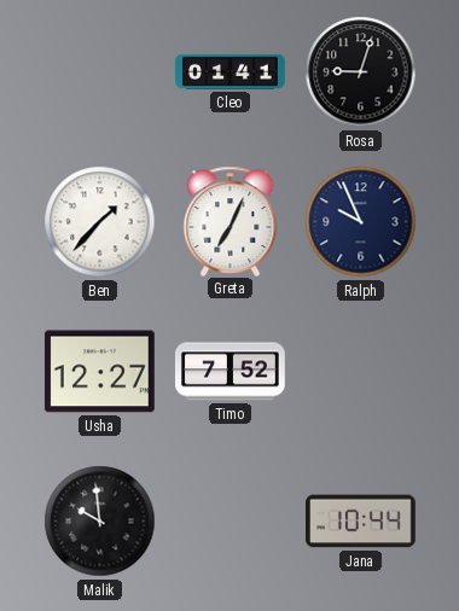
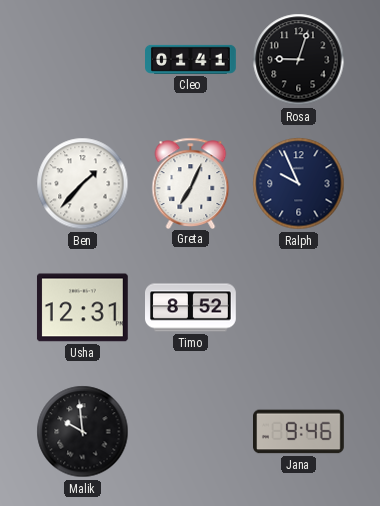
Usha: 12:27 -> 12:31
Timo: 7:52 -> 8:52
Jana: 10:44 -> 9:46
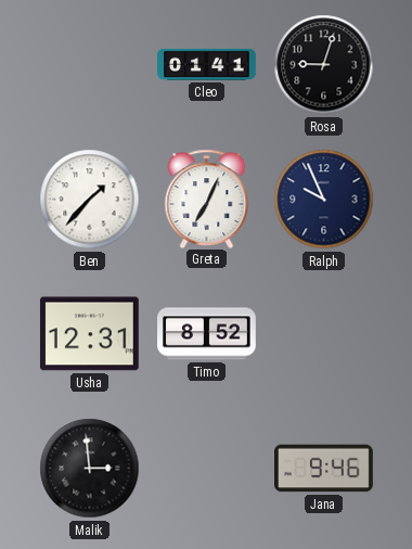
Malik: 9:59 -> 2:59
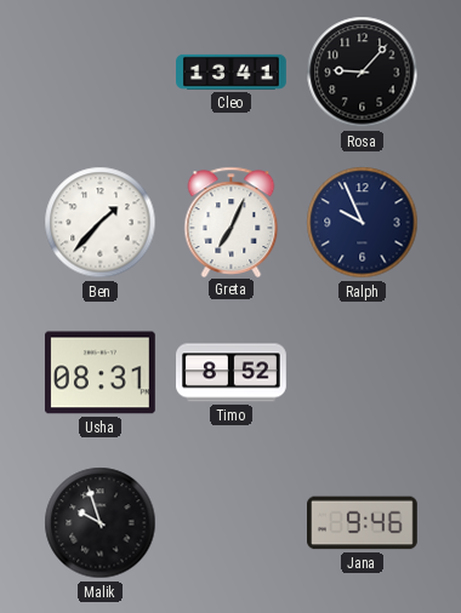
Cleo: 01:41 -> 13:41
Rosa: 9:03 -> 9:07
Usha: 12:31 -> 08:31
Malik: 2:59 -> 9:57
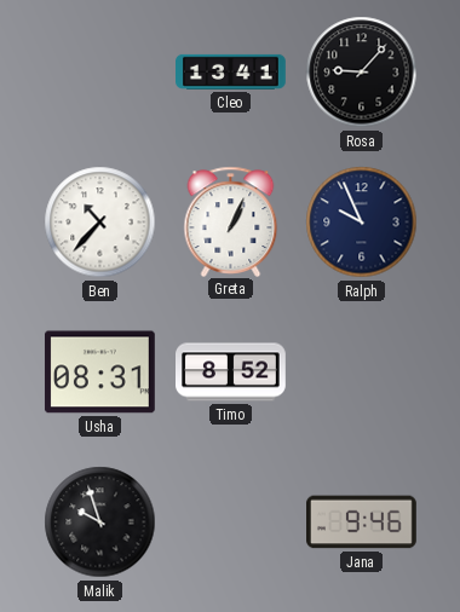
Ben: 1:37 -> 10:37
Greta: 7:04 -> 1:04
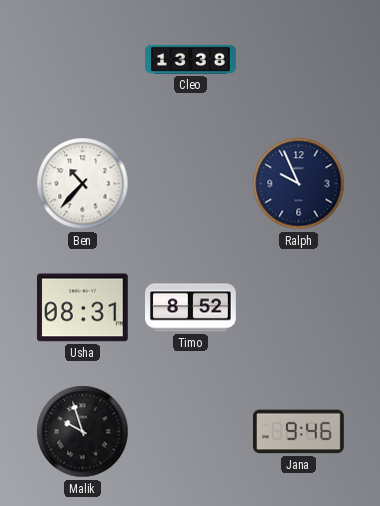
Cleo: 13:41 -> 13:38
Rosa: 9:07 -> none
Greta: 1:04 -> none
